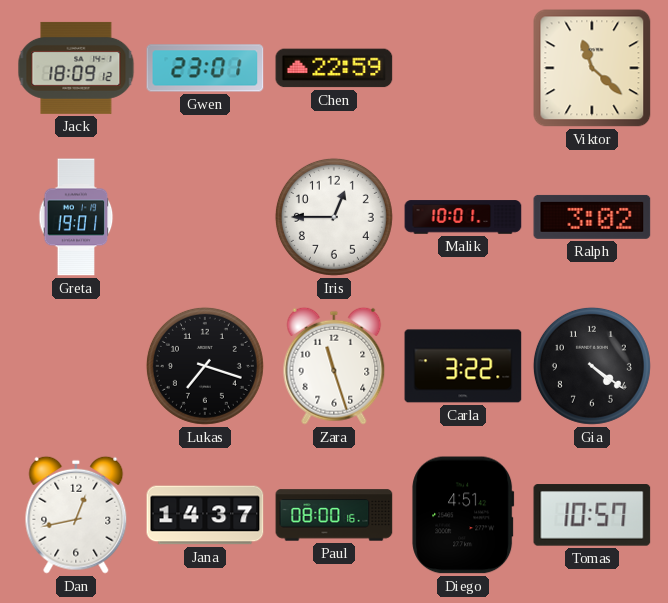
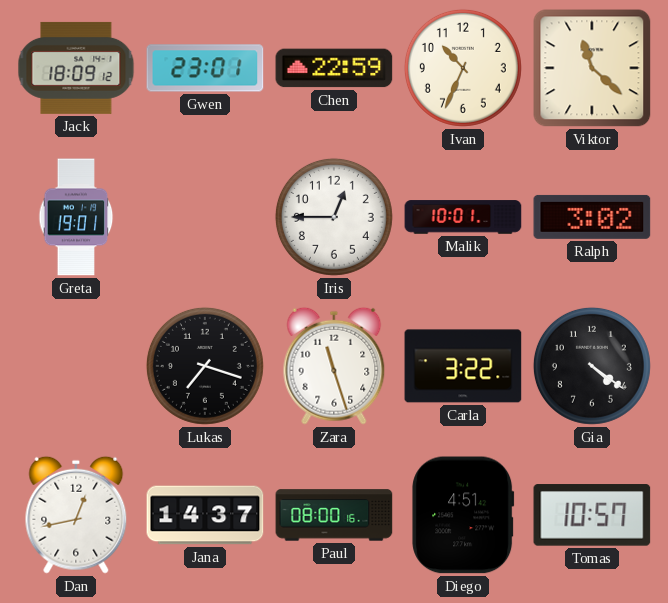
Ivan: none -> 10:34
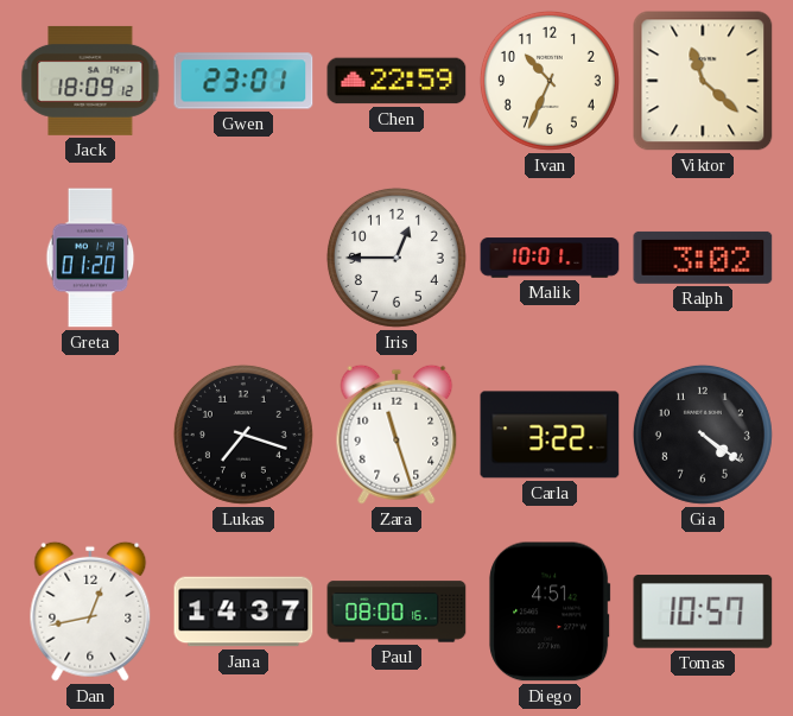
Greta: 19:01 -> 01:20
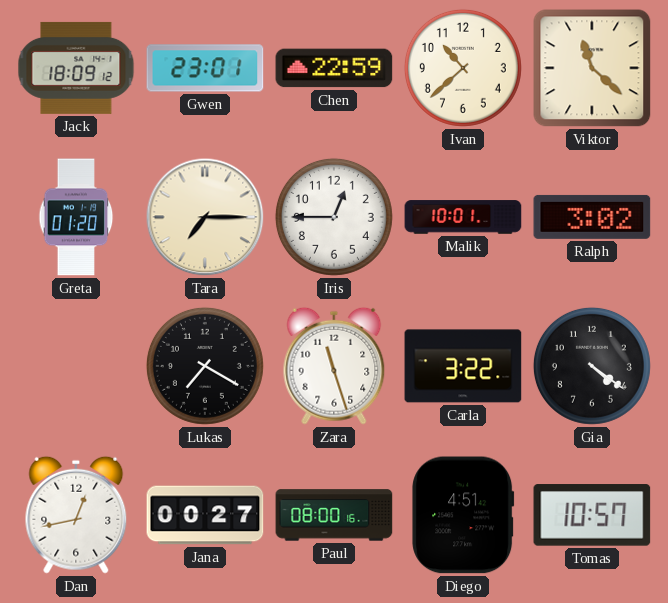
Ivan: 10:34 -> 10:38
Tara: none -> 7:15
Lukas: 7:18 -> 7:20
Jana: 14:37 -> 00:27
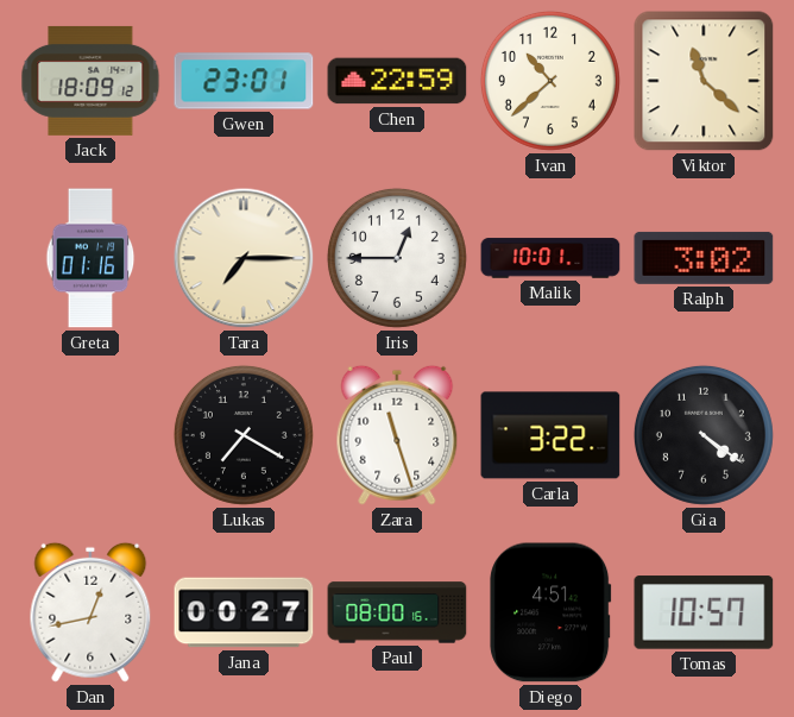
Greta: 01:20 -> 01:16
